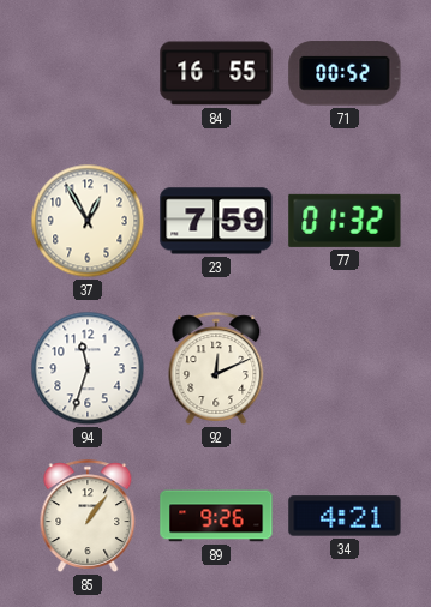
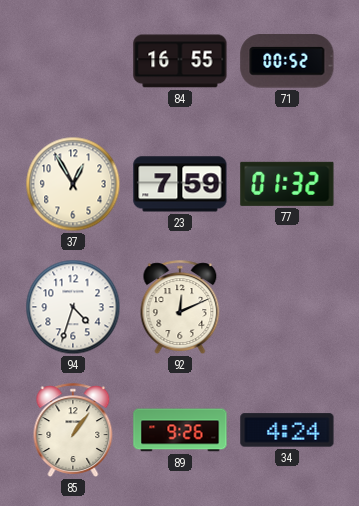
94: 11:33 -> 4:33
34: 4:21 -> 4:24
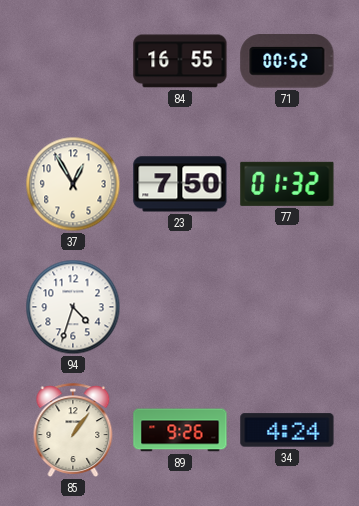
23: 7:59 -> 7:50
92: 12:11 -> none
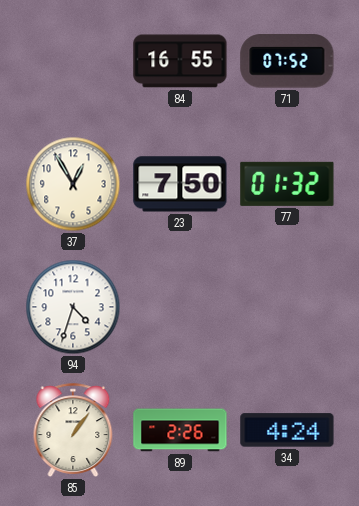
71: 00:52 -> 07:52
89: 9:26 -> 2:26
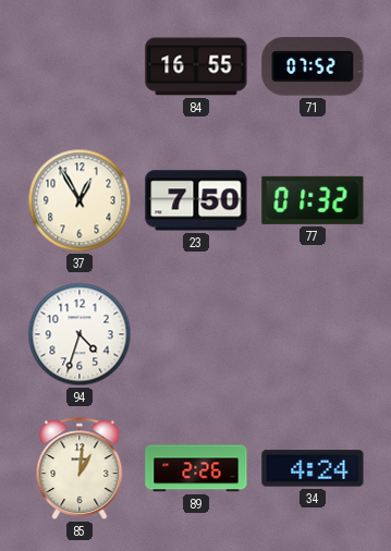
85: 1:06 -> 1:01
